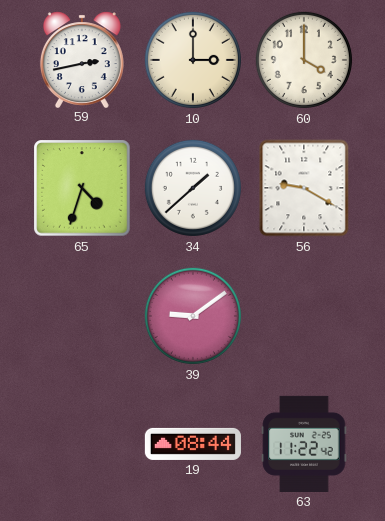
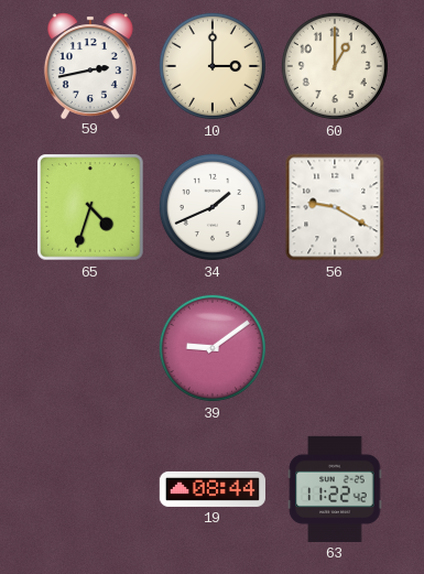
60: 4:00 -> 1:00
34: 1:38 -> 1:41
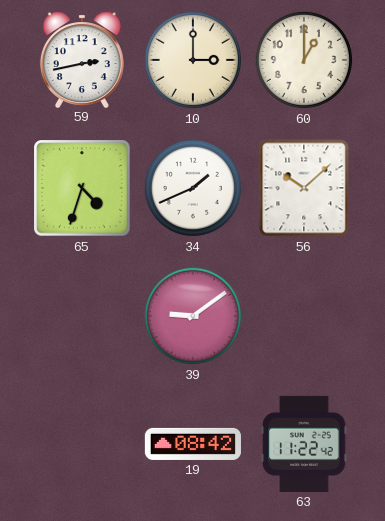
56: 9:20 -> 10:08
19: 08:44 -> 08:42
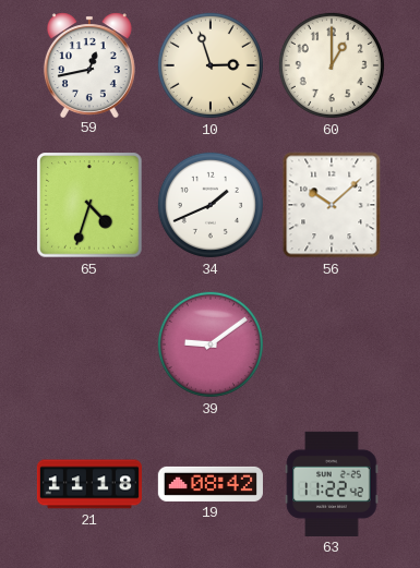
59: 2:43 -> 12:43
10: 3:00 -> 2:57
21: none -> 11:18
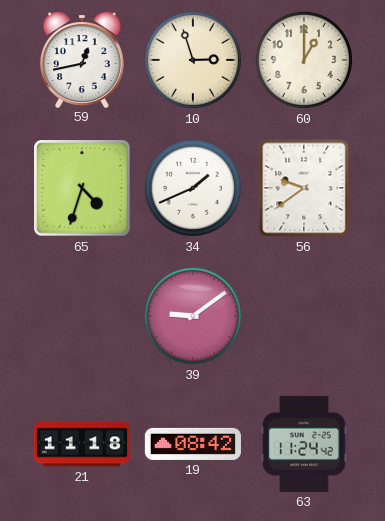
56: 10:08 -> 9:39
63: 11:22 -> 11:24
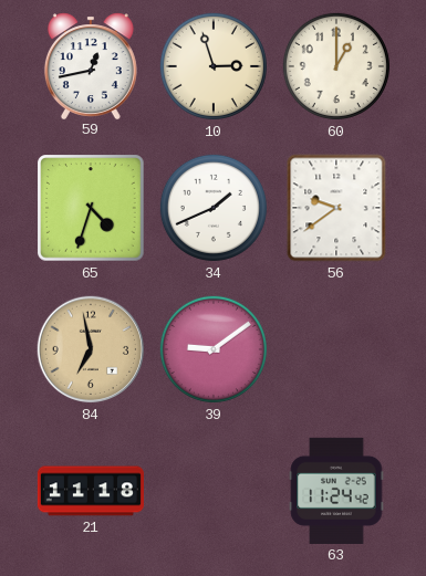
84: none -> 6:58
19: 08:42 -> none
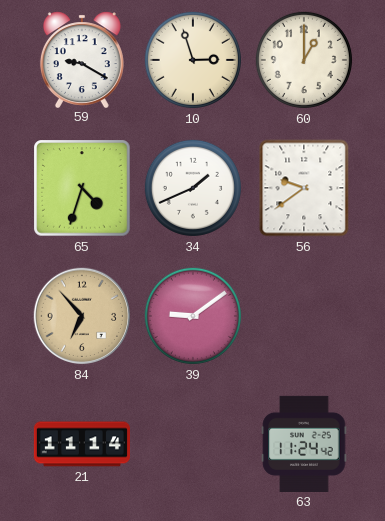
59: 12:43 -> 9:20
84: 6:58 -> 6:53
21: 11:18 -> 11:14
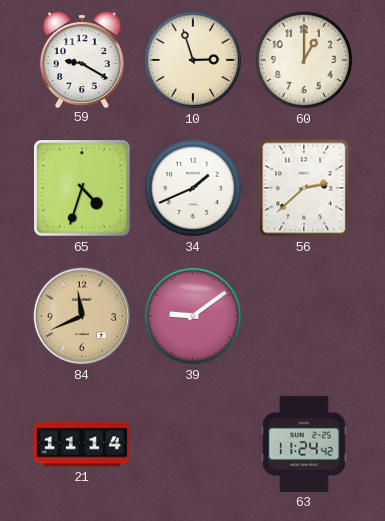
56: 9:39 -> 2:38
84: 6:53 -> 11:41
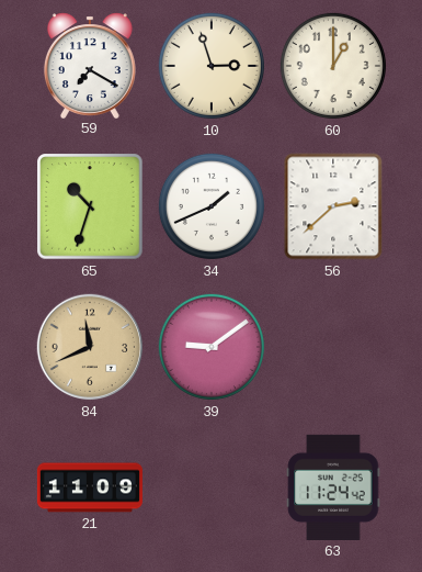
59: 9:20 -> 7:20
65: 4:33 -> 10:33
21: 11:14 -> 11:09
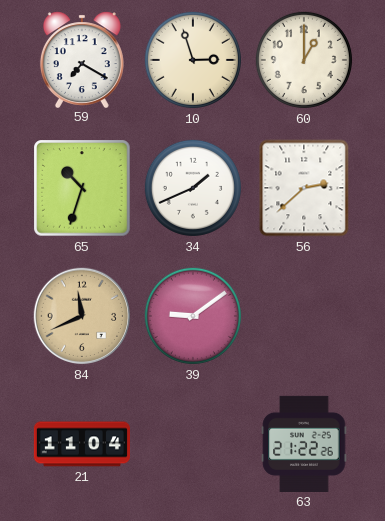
21: 11:09 -> 11:04
63: 11:24 -> 21:22
